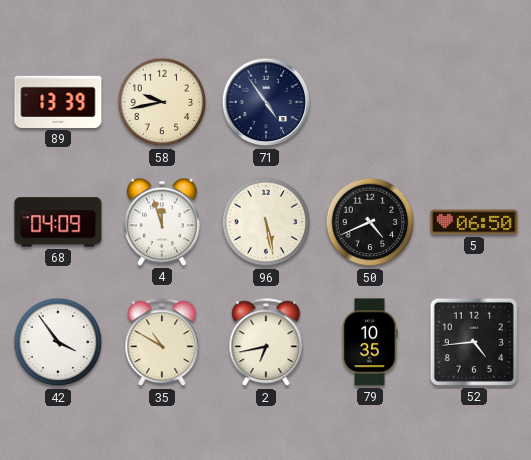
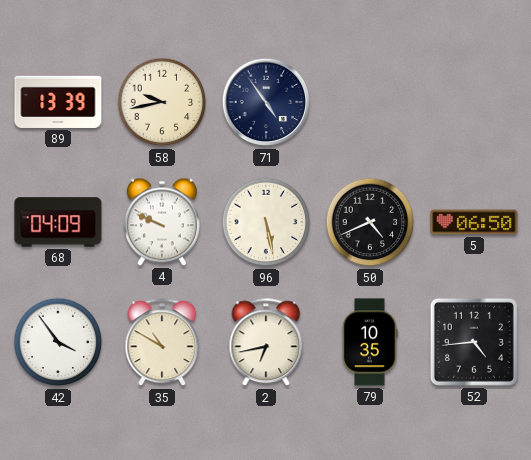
4: 11:57 -> 9:49
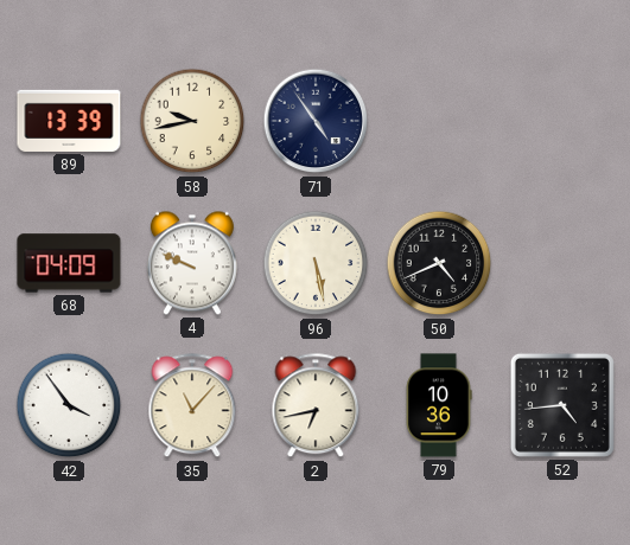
5: 06:50 -> none
35: 10:50 -> 11:07
79: 10:35 -> 10:36
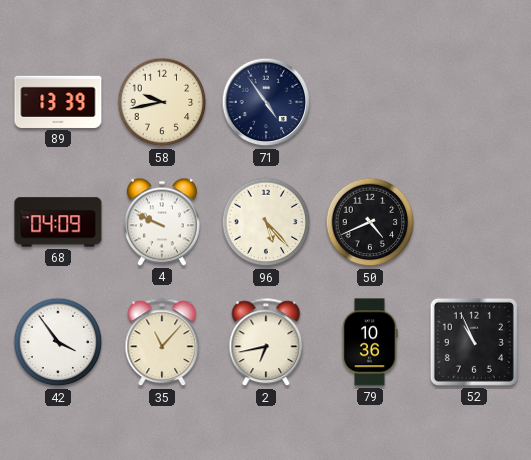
96: 5:28 -> 5:23
52: 4:44 -> 10:56
